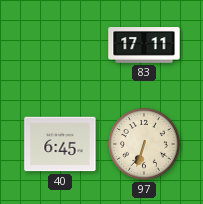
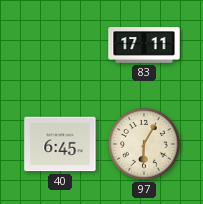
97: 6:33 -> 6:05
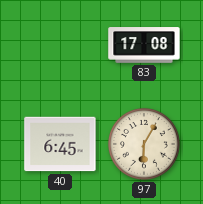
83: 17:11 -> 17:08
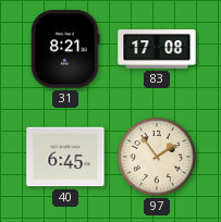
31: none -> 8:21
97: 6:05 -> 1:54
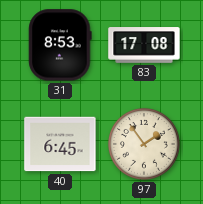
31: 8:21 -> 8:53
